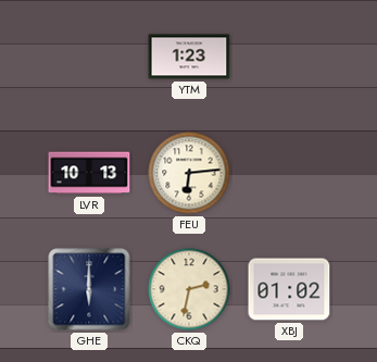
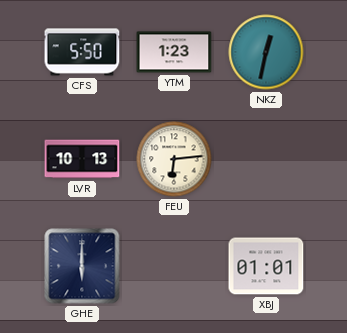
CFS: none -> 5:50
NKZ: none -> 12:32
CKQ: 2:32 -> none
XBJ: 01:02 -> 01:01
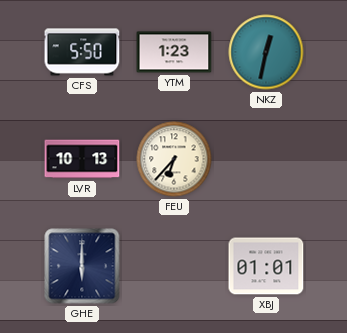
FEU: 6:14 -> 6:37
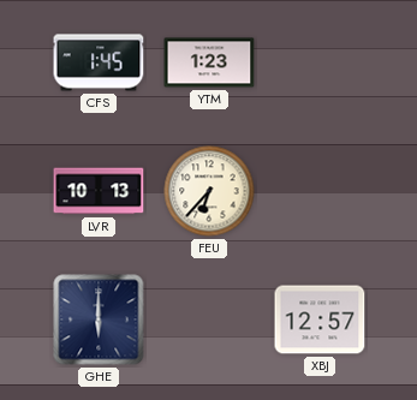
CFS: 5:50 -> 1:45
NKZ: 12:32 -> none
XBJ: 01:01 -> 12:57
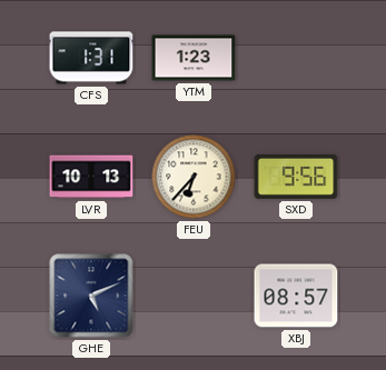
CFS: 1:45 -> 1:31
SXD: none -> 9:56
GHE: 6:00 -> 5:11
XBJ: 12:57 -> 08:57
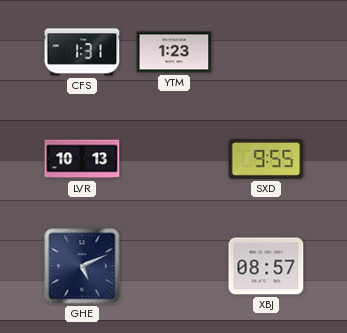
FEU: 6:37 -> none
SXD: 9:56 -> 9:55
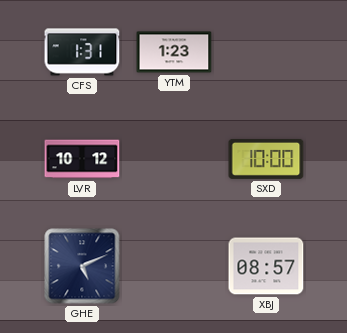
LVR: 10:13 -> 10:12
SXD: 9:55 -> 10:00
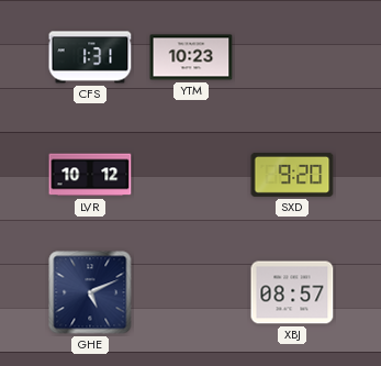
YTM: 1:23 -> 10:23
SXD: 10:00 -> 9:20
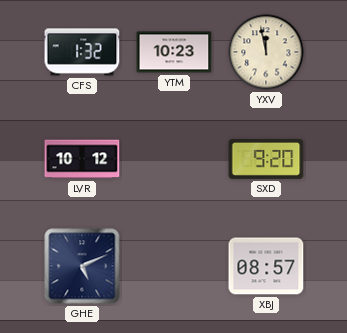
CFS: 1:31 -> 1:32
YXV: none -> 11:58
